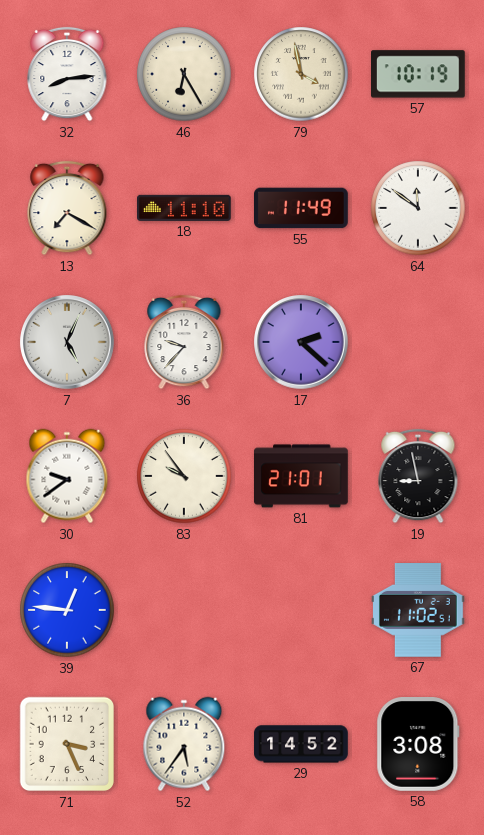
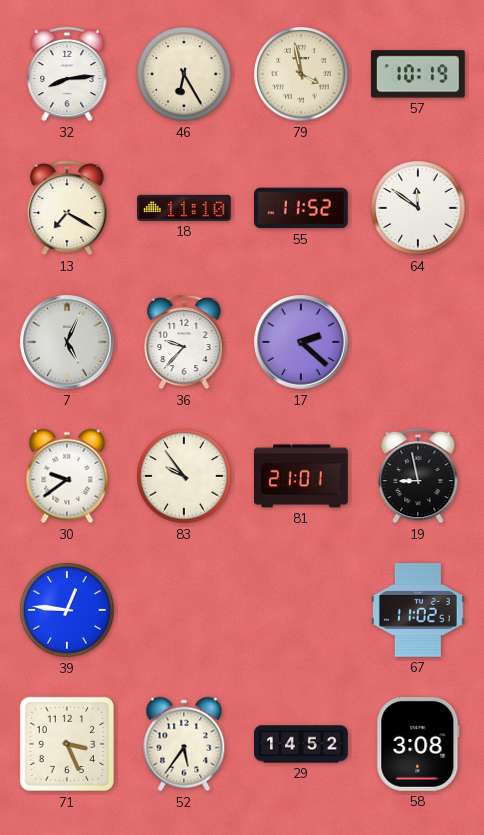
55: 11:49 -> 11:52
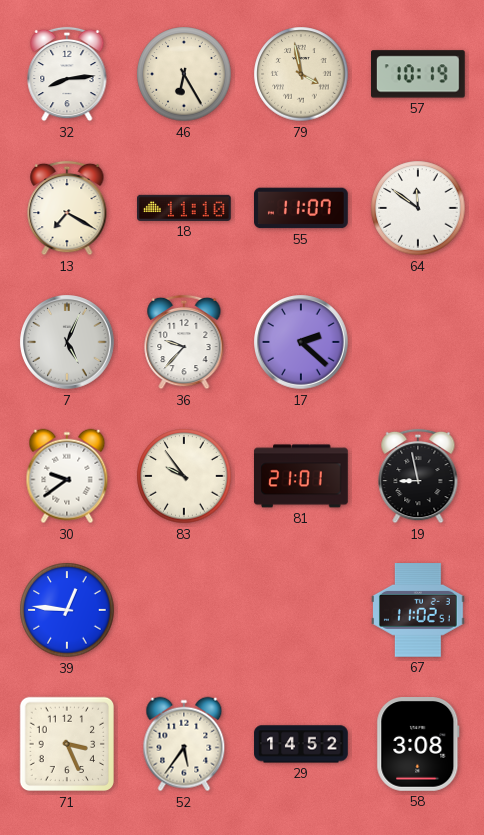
55: 11:52 -> 11:07
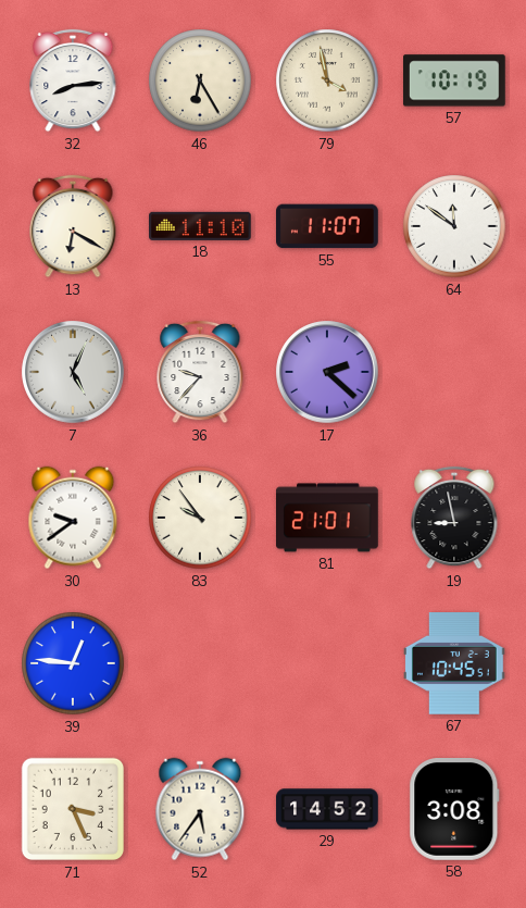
13: 7:20 -> 6:20
67: 11:02 -> 10:45
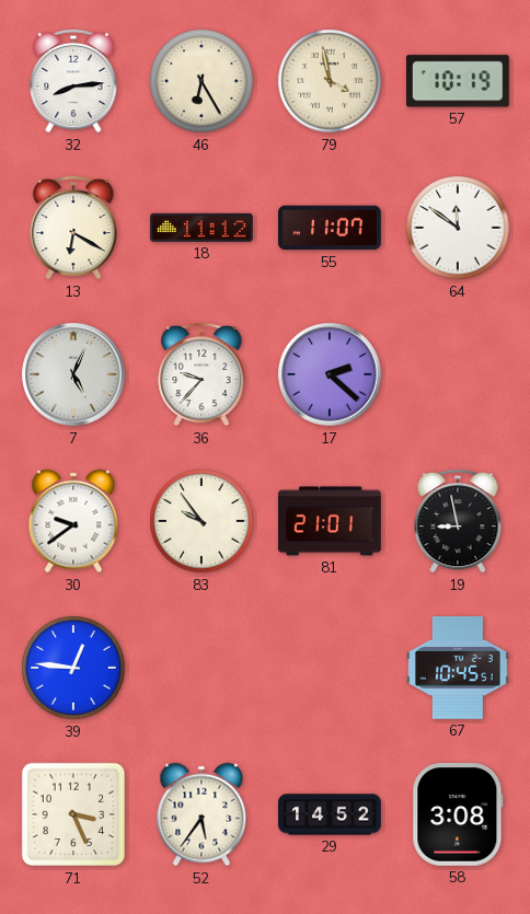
18: 11:10 -> 11:12
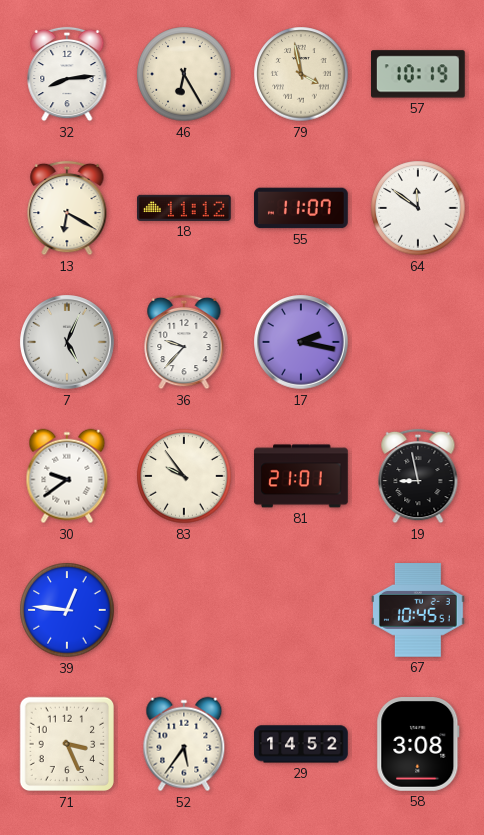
17: 2:22 -> 2:17
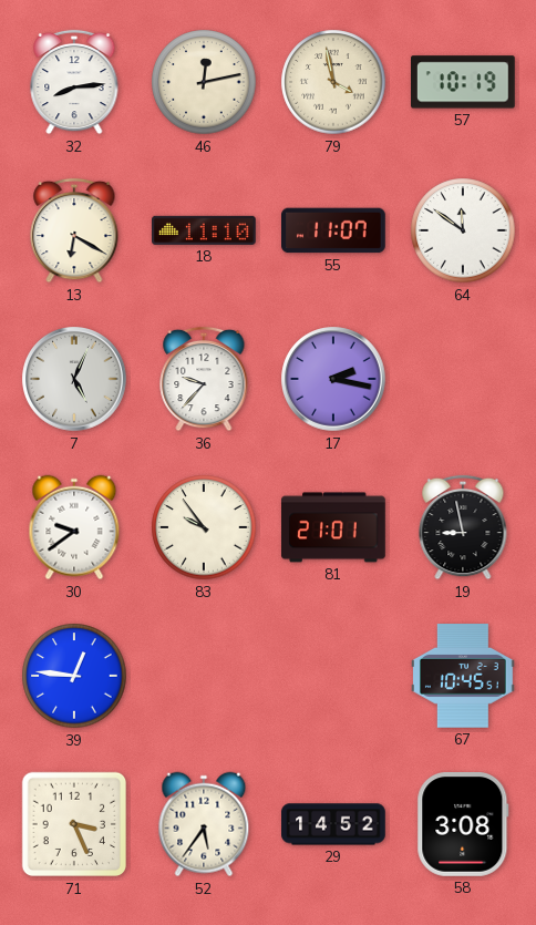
46: 6:25 -> 12:13
18: 11:12 -> 11:10
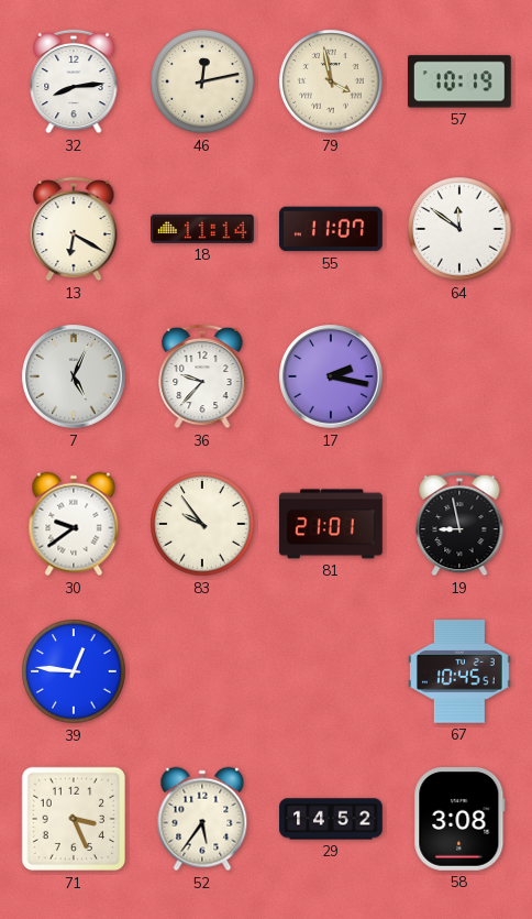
18: 11:10 -> 11:14
